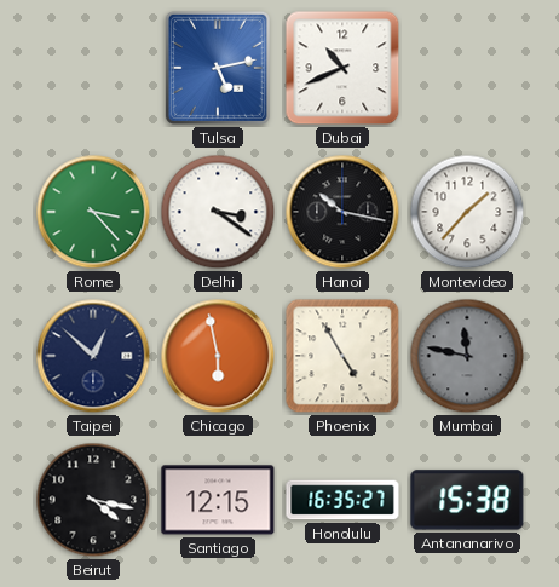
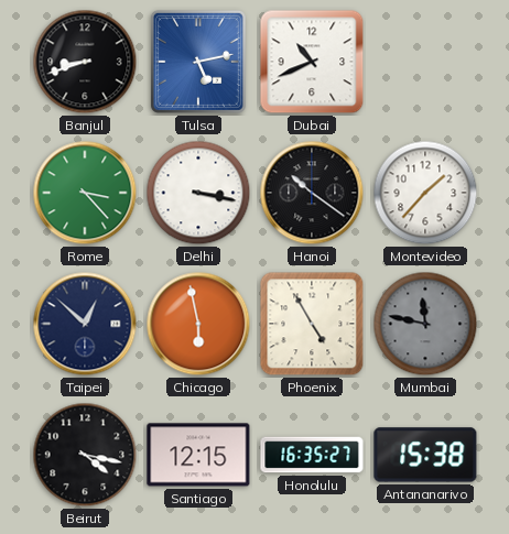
Banjul: none -> 8:42
Delhi: 3:21 -> 3:17
Hanoi: 10:17 -> 10:21
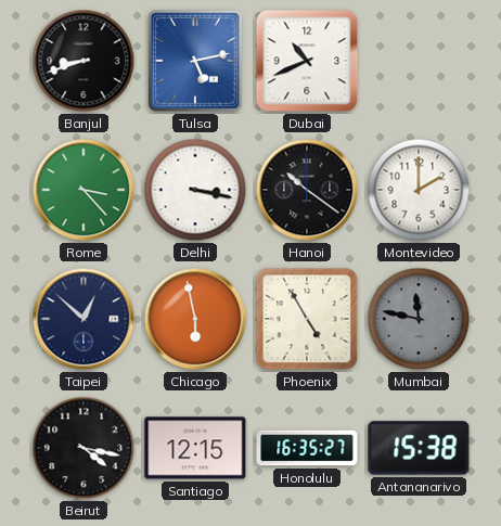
Montevideo: 1:37 -> 2:00
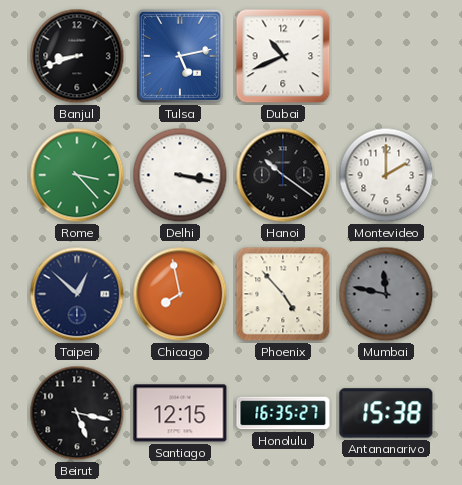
Chicago: 5:58 -> 7:58
Phoenix: 4:55 -> 4:53
Beirut: 4:17 -> 5:17
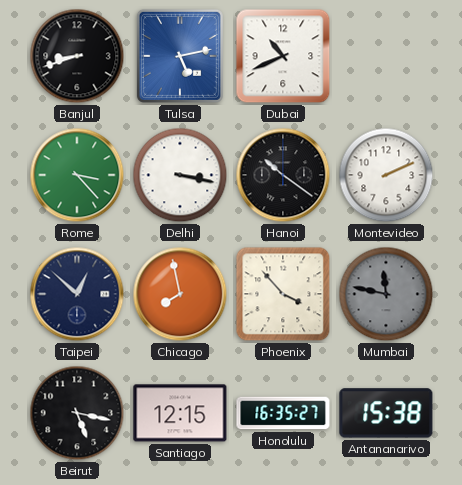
Montevideo: 2:00 -> 2:11
Phoenix: 4:53 -> 3:53
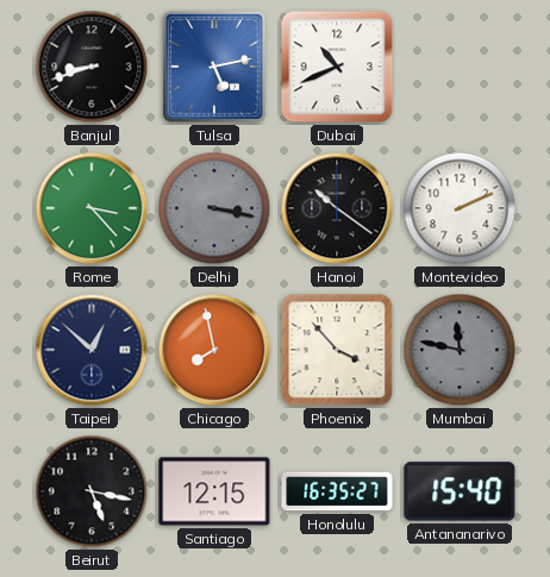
Delhi dial: white -> grey
Antananarivo: 15:38 -> 15:40
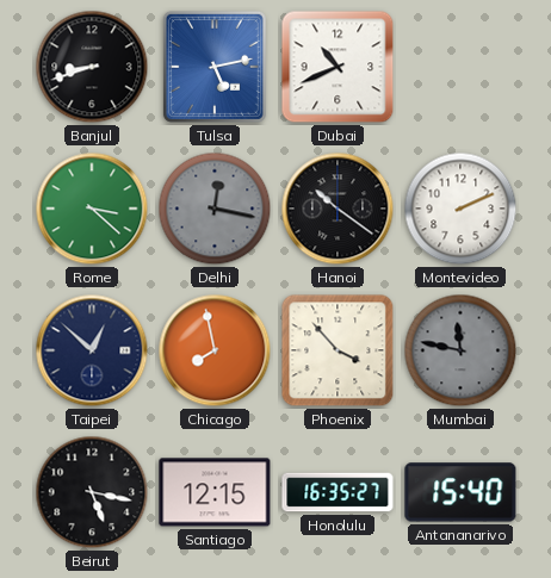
Rome: 3:23 -> 3:22
Delhi: 3:17 -> 12:17
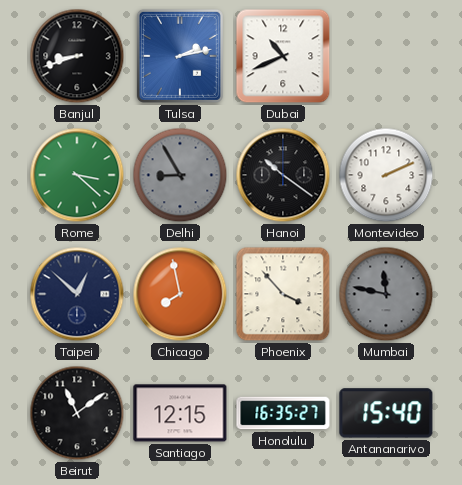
Tulsa: 5:13 -> 2:13
Delhi: 12:17 -> 8:55
Beirut: 5:17 -> 11:09
